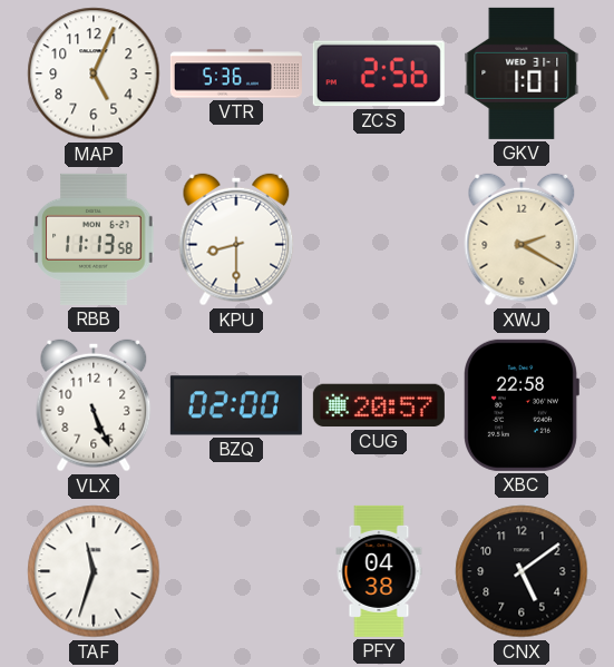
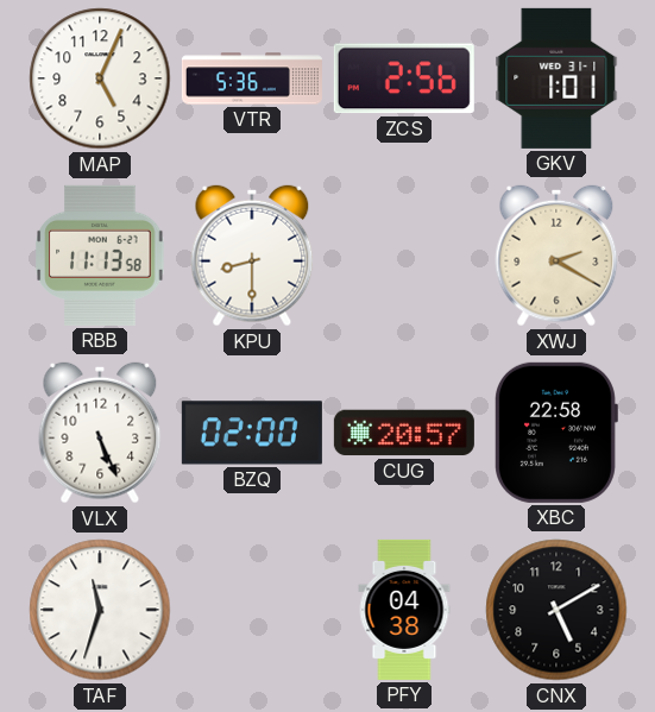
CNX: 5:09 -> 5:10
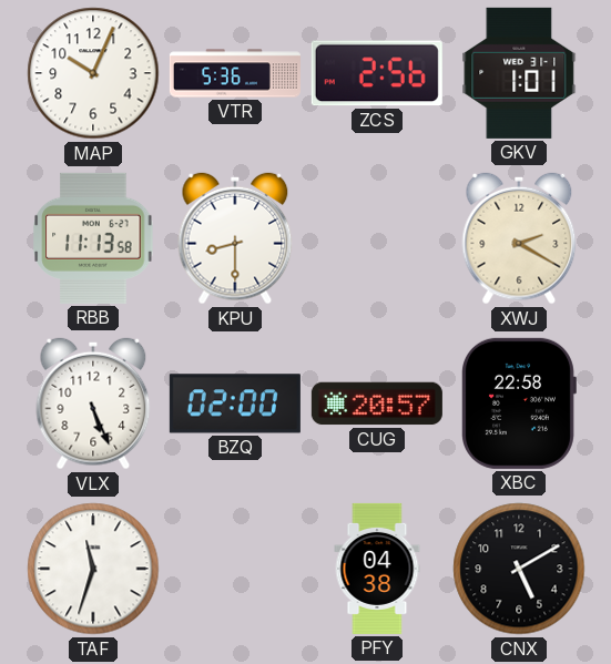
MAP: 5:04 -> 10:04
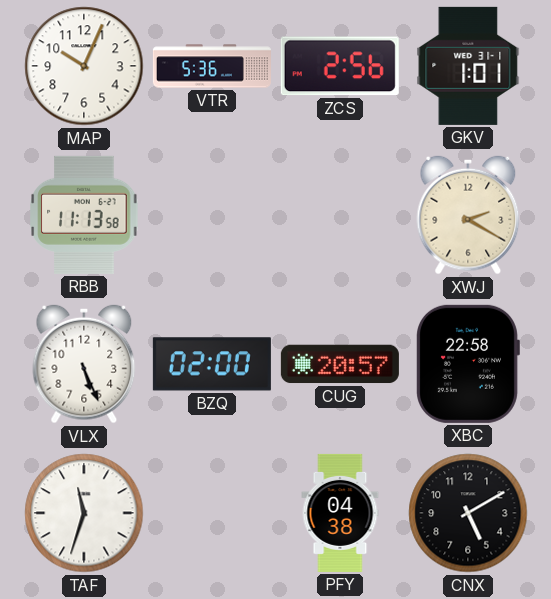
KPU: 8:30 -> none
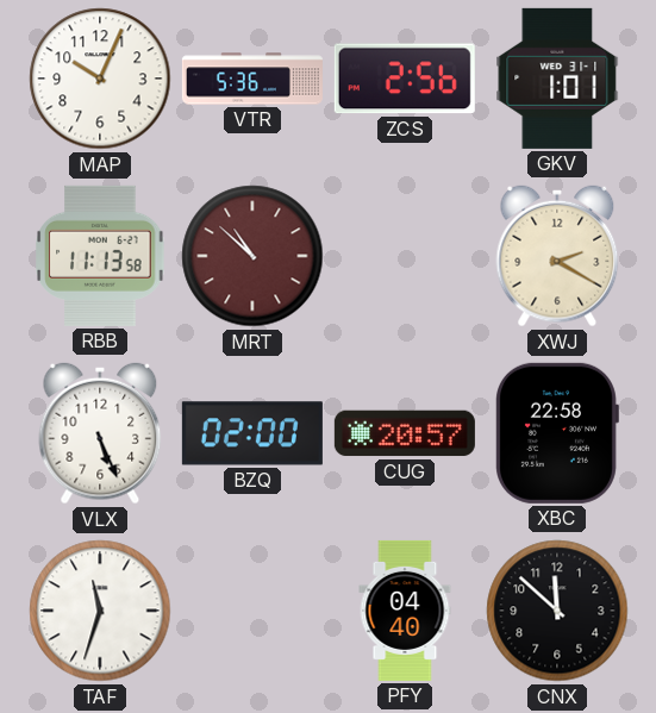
MRT: none -> 10:52
PFY: 04:38 -> 04:40
CNX: 5:10 -> 11:52
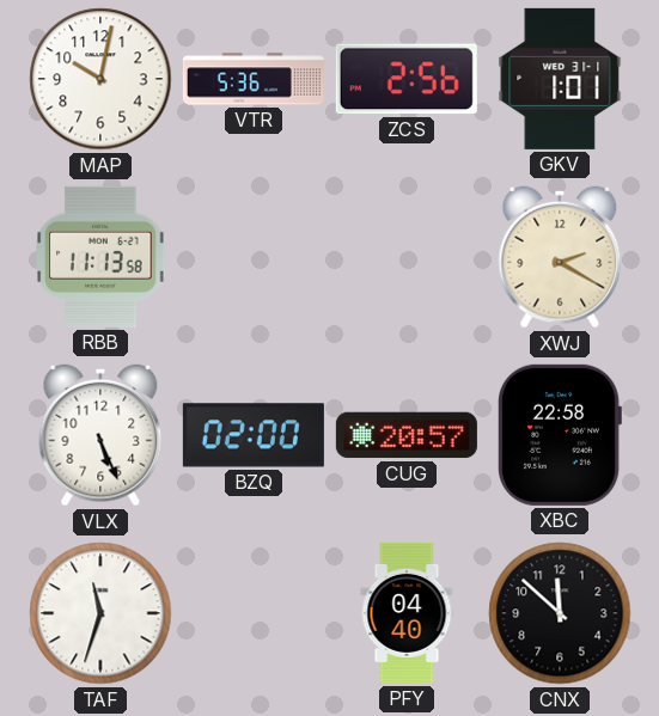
MAP: 10:04 -> 10:02
MRT: 10:52 -> none
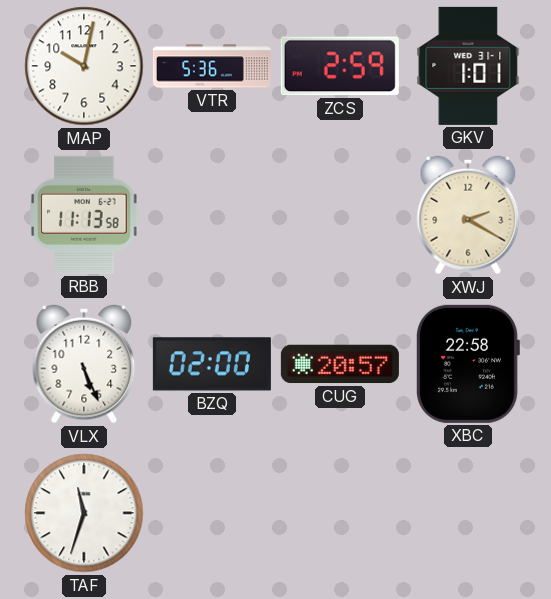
ZCS: 2:56 -> 2:59
PFY: 04:40 -> none
CNX: 11:52 -> none
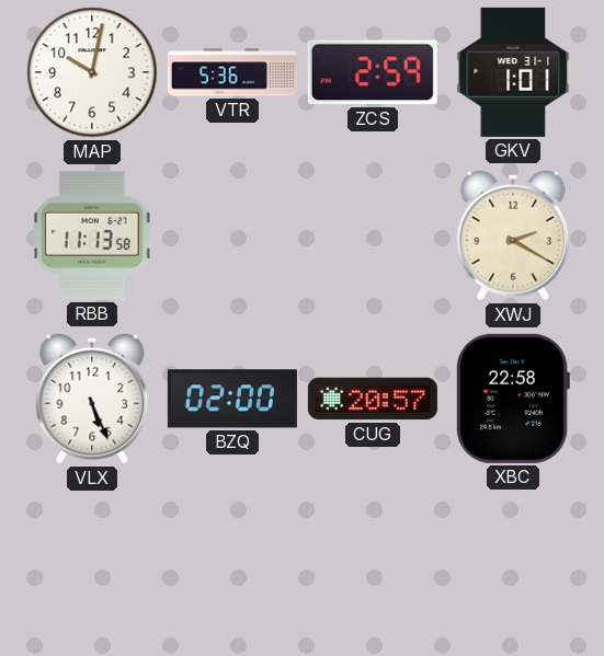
TAF: 11:33 -> none
